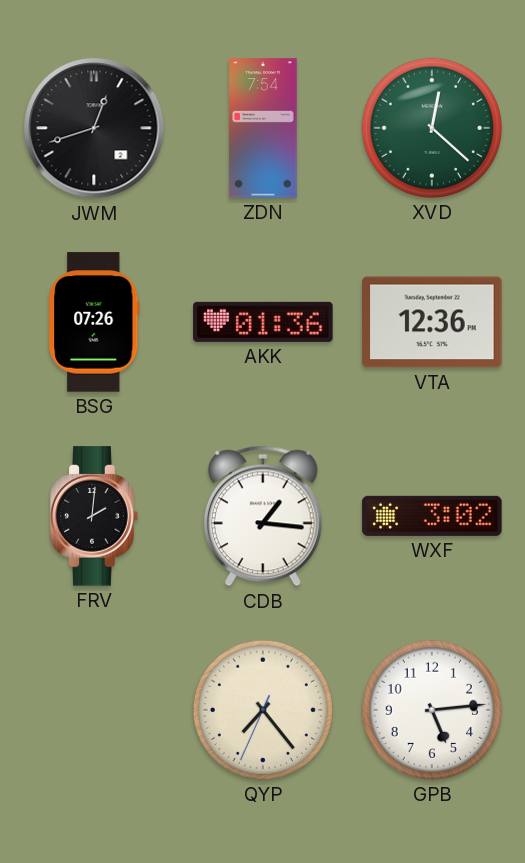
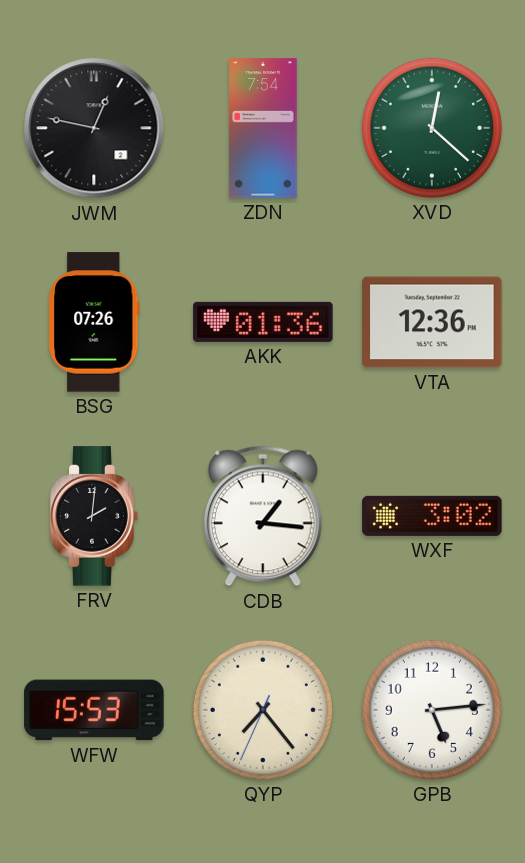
JWM: 12:42 -> 12:47
WFW: none -> 15:53
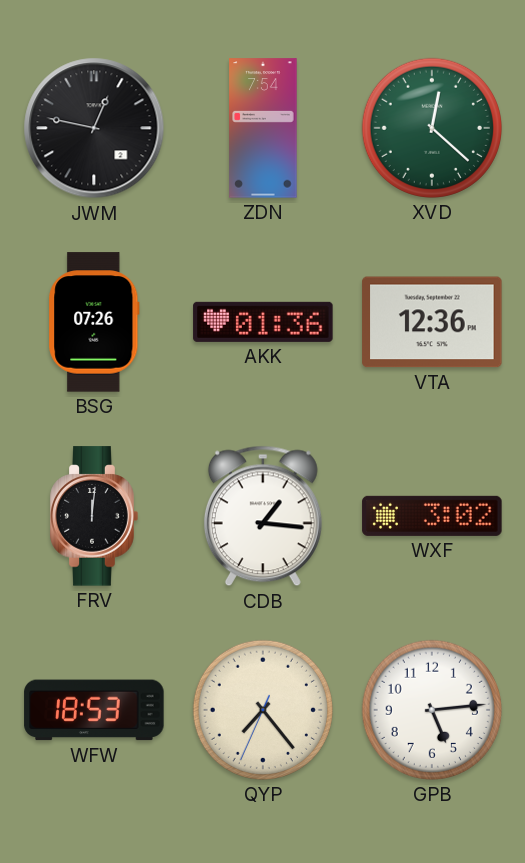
FRV: 2:01 -> 12:01
WFW: 15:53 -> 18:53
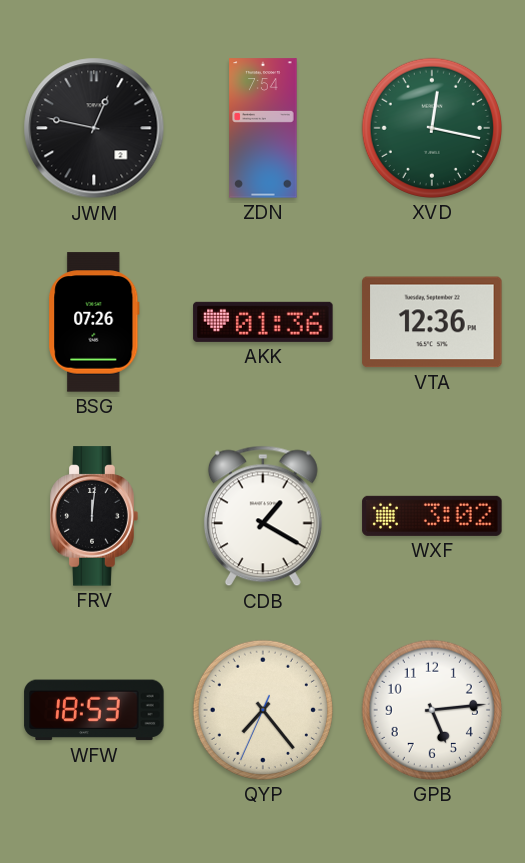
XVD: 12:22 -> 12:17
CDB: 1:16 -> 1:20
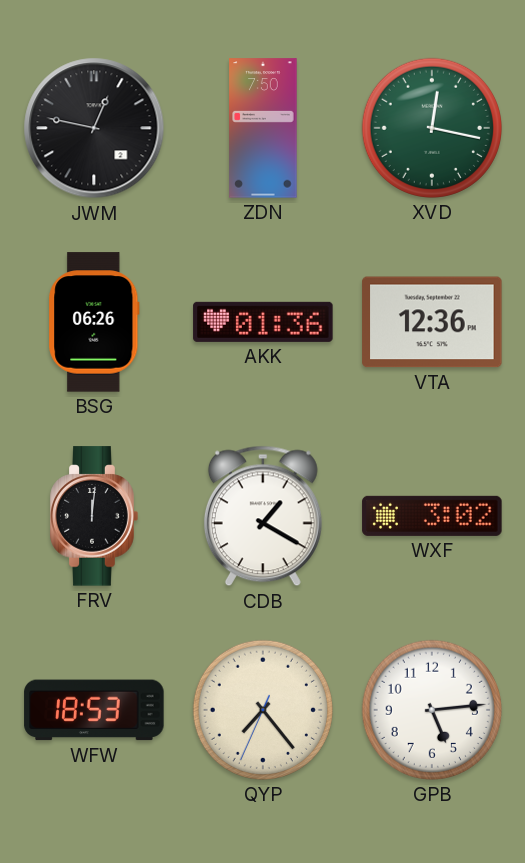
ZDN: 7:54 -> 7:50
BSG: 07:26 -> 06:26
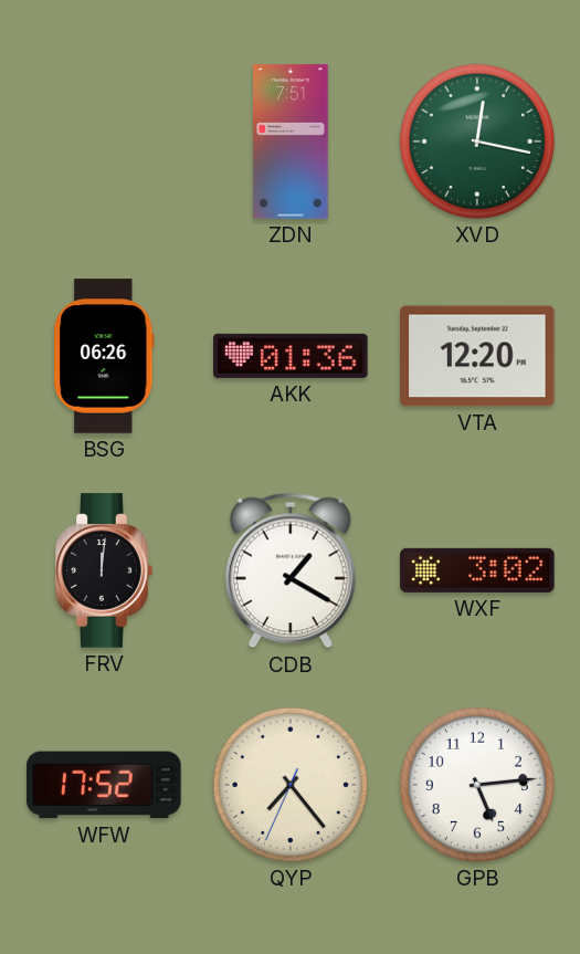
JWM: 12:47 -> none
ZDN: 7:50 -> 7:51
VTA: 12:36 -> 12:20
WFW: 18:53 -> 17:52
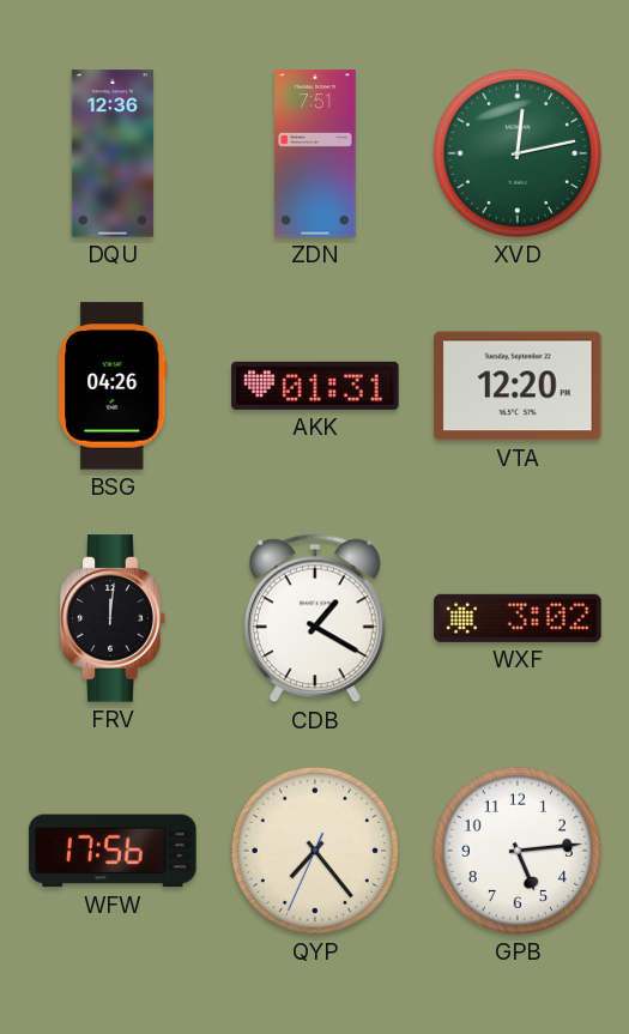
DQU: none -> 12:36
XVD: 12:17 -> 12:13
BSG: 06:26 -> 04:26
AKK: 01:36 -> 01:31
WFW: 17:52 -> 17:56
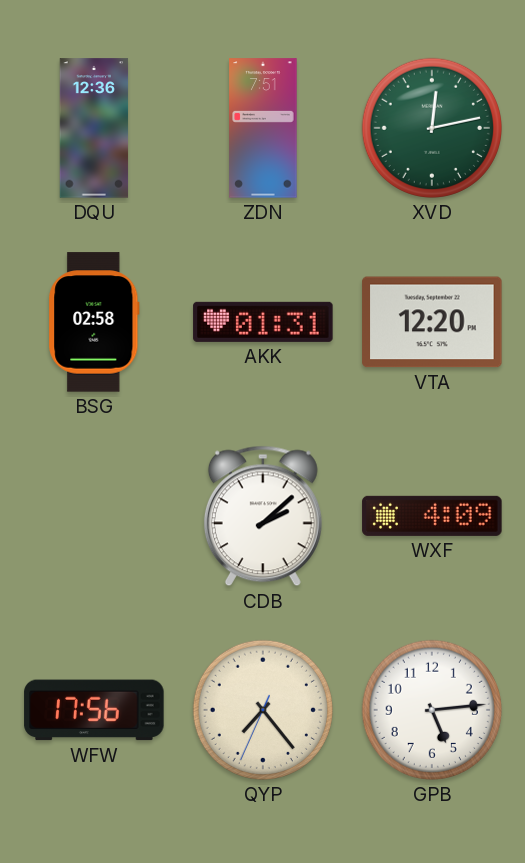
BSG: 04:26 -> 02:58
FRV: 12:01 -> none
CDB: 1:20 -> 2:08
WXF: 3:02 -> 4:09
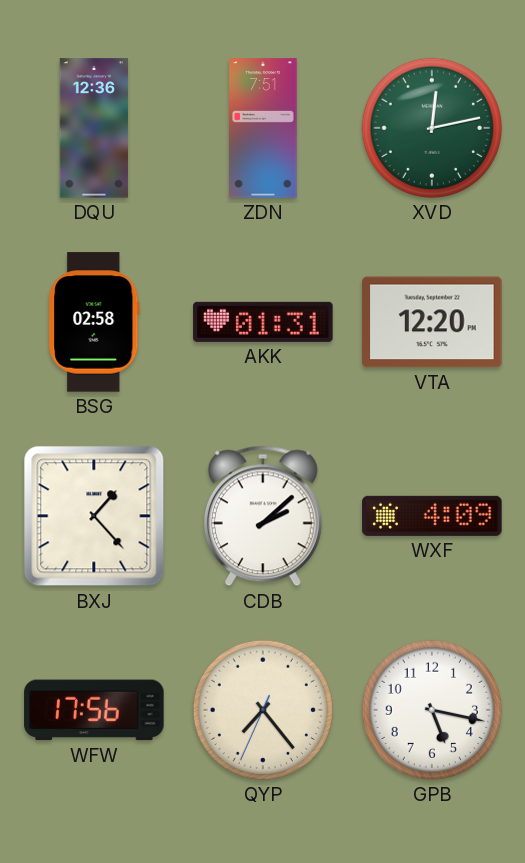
BXJ: none -> 1:23
GPB: 5:14 -> 5:17
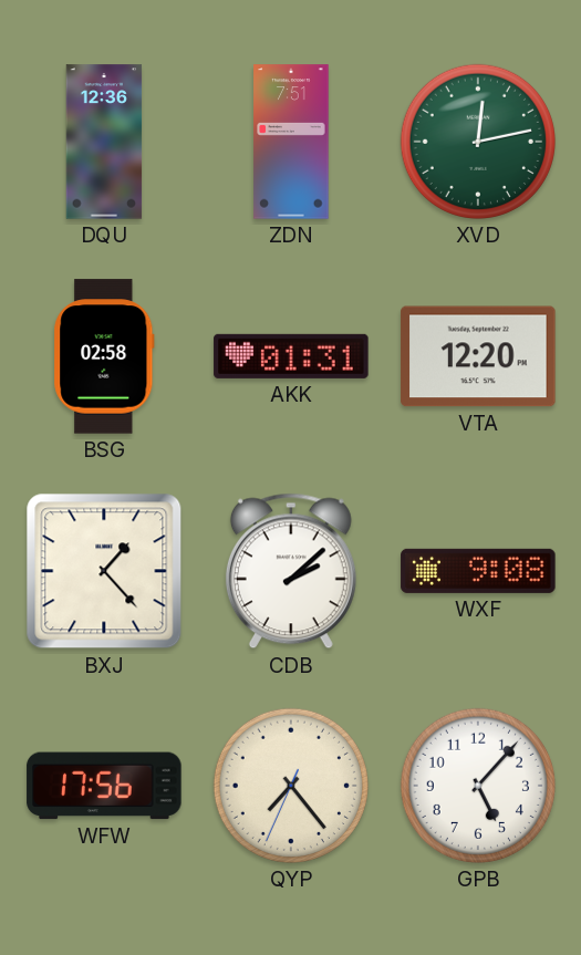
WXF: 4:09 -> 9:08
GPB: 5:17 -> 5:07
